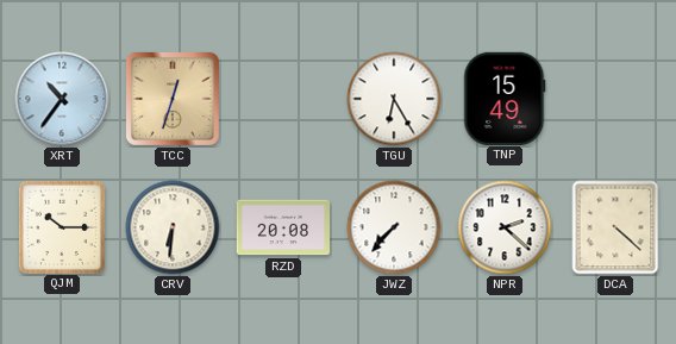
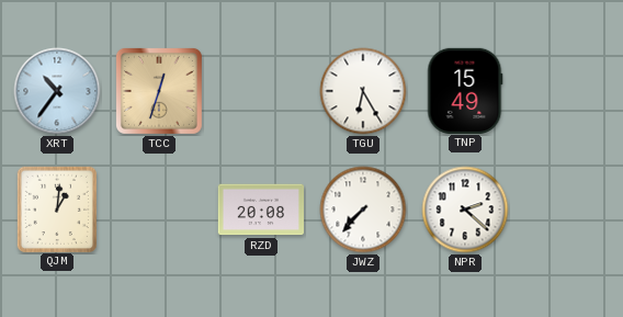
QJM: 10:15 -> 1:01
CRV: 6:31 -> none
DCA: 4:22 -> none
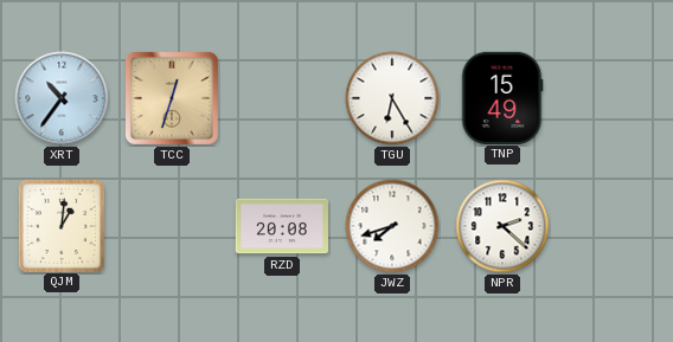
JWZ: 7:37 -> 7:42
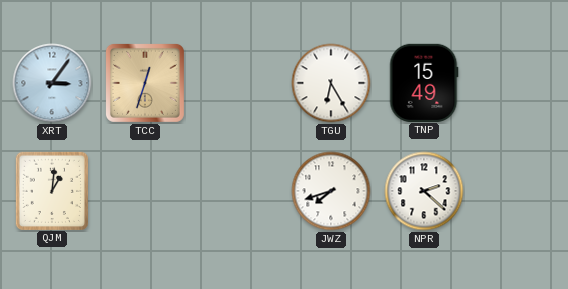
XRT: 10:36 -> 3:06
RZD: 20:08 -> none
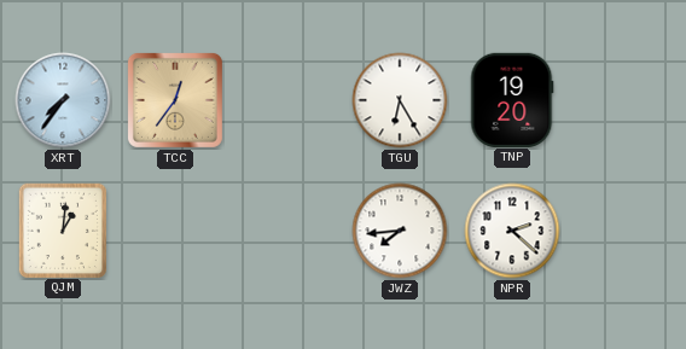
XRT: 3:06 -> 7:36
TCC: 12:33 -> 12:36
TNP: 15:49 -> 19:20
JWZ: 7:42 -> 7:44
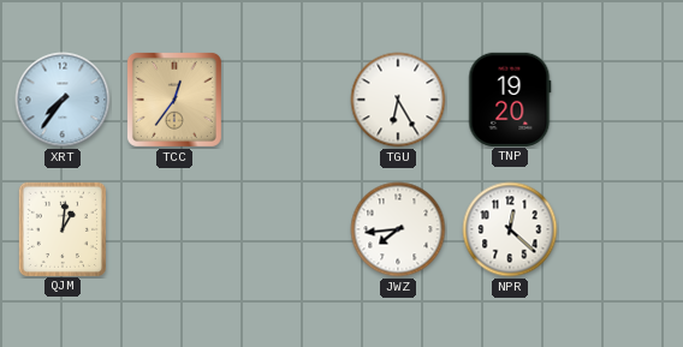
NPR: 2:22 -> 12:22
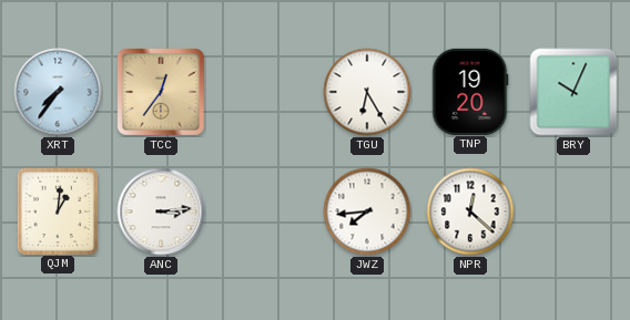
BRY: none -> 10:04
ANC: none -> 3:14
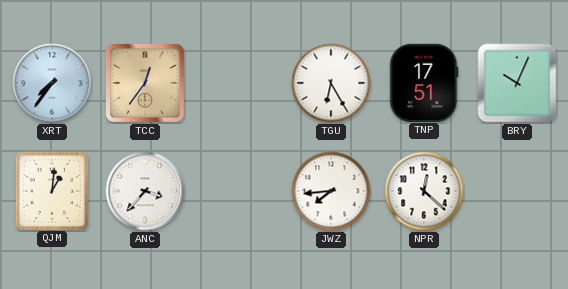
TNP: 19:20 -> 17:51
ANC: 3:14 -> 3:37
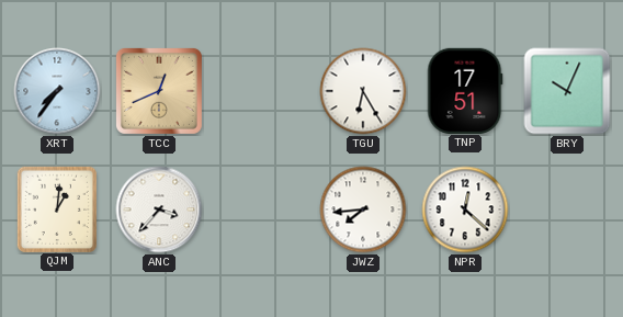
TCC: 12:36 -> 12:41
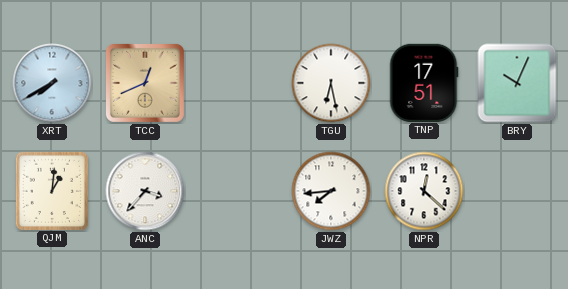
XRT: 7:36 -> 7:40
TGU: 6:25 -> 6:28
